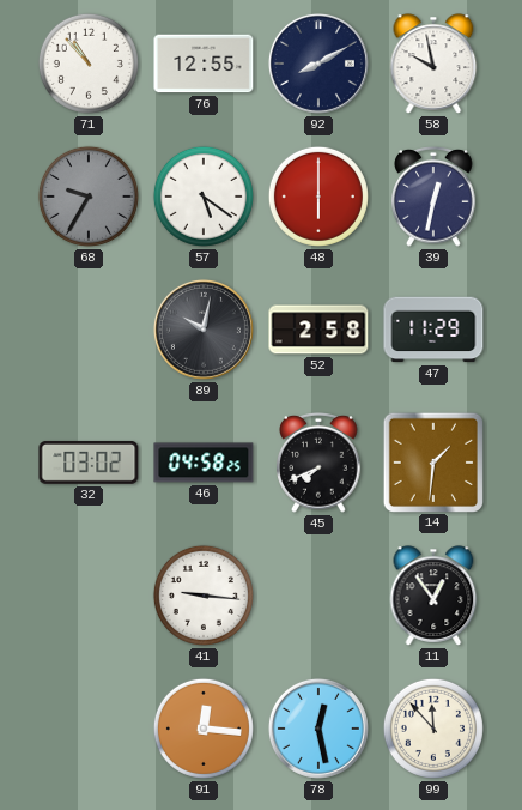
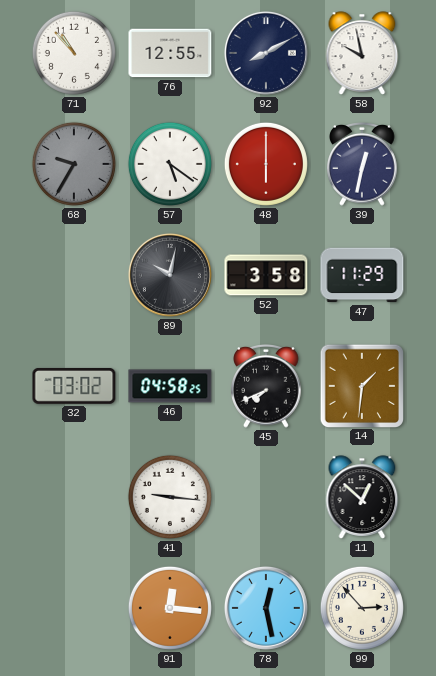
52: 2:58 -> 3:58
11: 12:54 -> 12:52
99: 11:53 -> 2:53
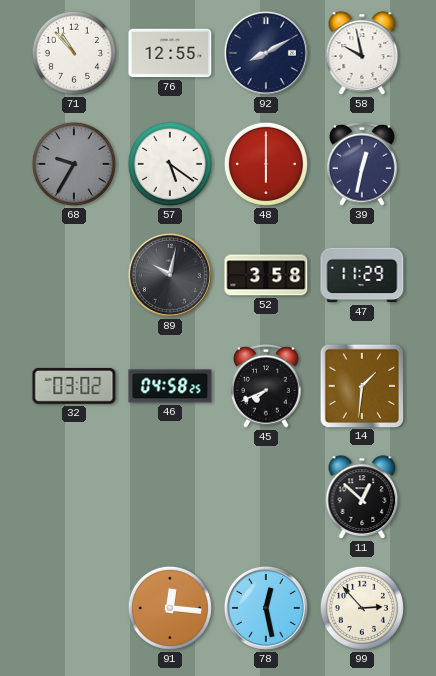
41: 9:16 -> none
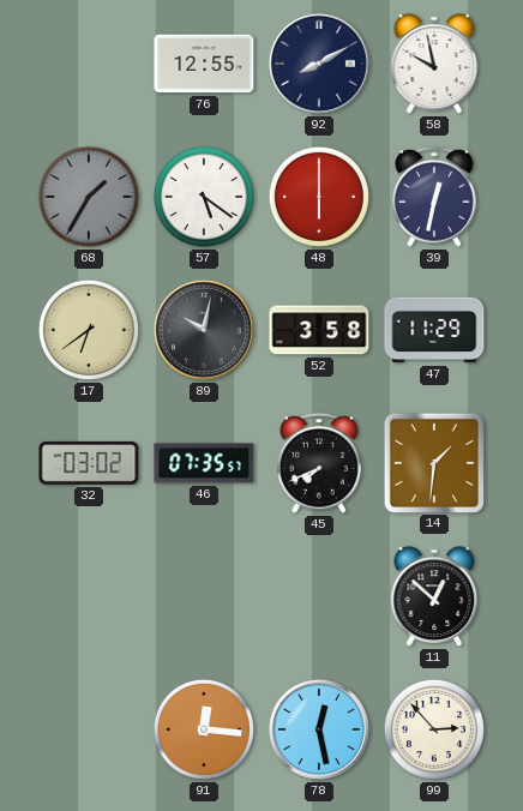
71: 10:53 -> none
68: 9:35 -> 1:35
17: none -> 6:39
46: 04:58 -> 07:35
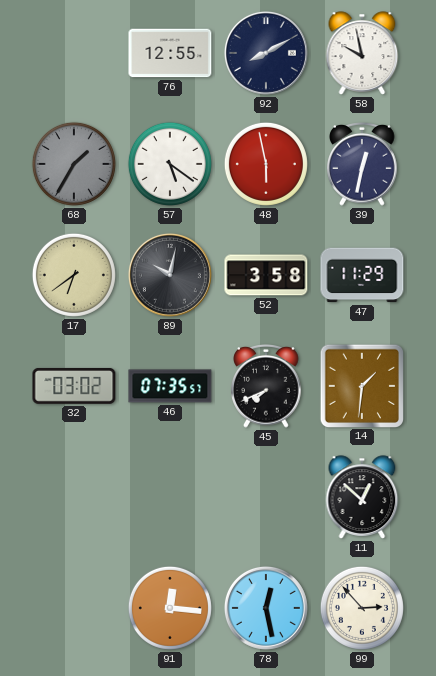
48: 6:00 -> 5:58
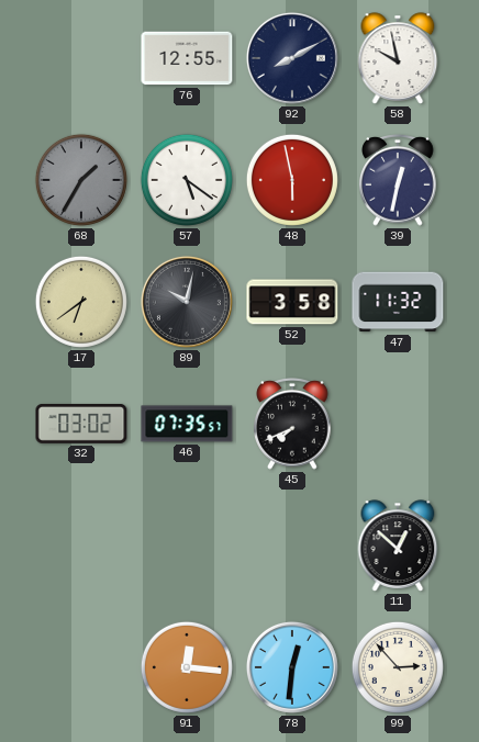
47: 11:29 -> 11:32
14: 1:31 -> none
78: 12:28 -> 12:31
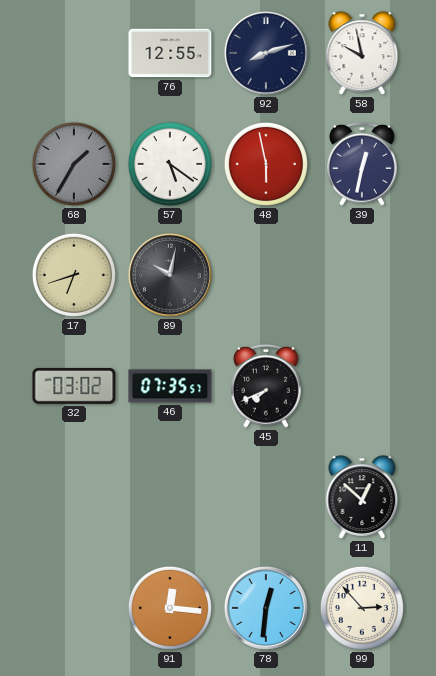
92: 8:10 -> 8:12
17: 6:39 -> 6:42
52: 3:58 -> none
47: 11:32 -> none
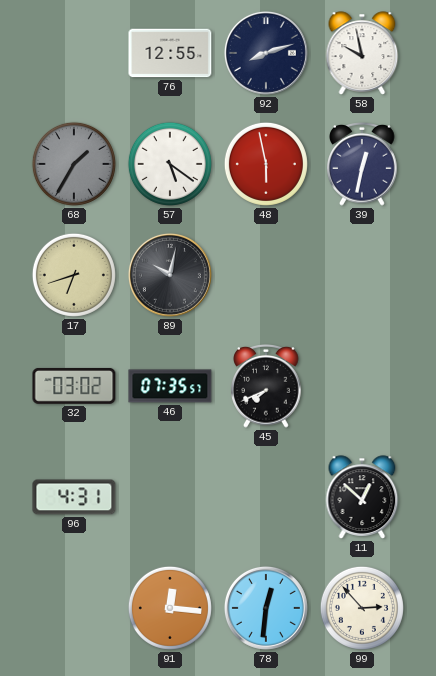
96: none -> 4:31
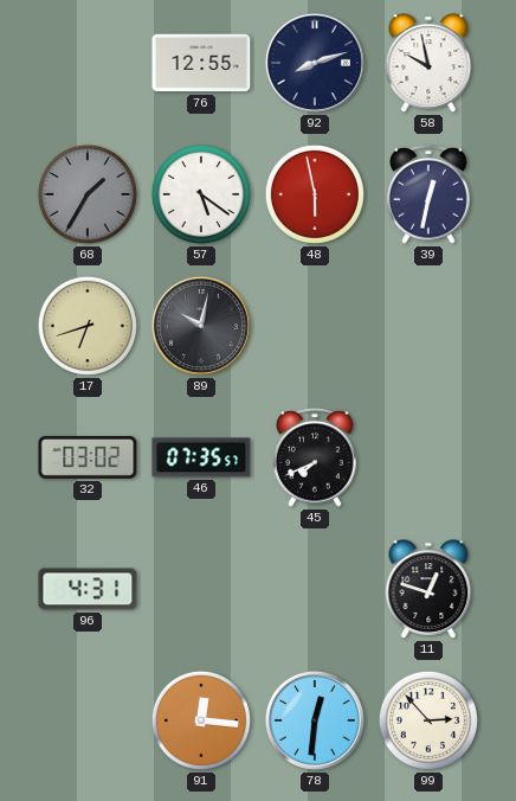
11: 12:52 -> 12:48
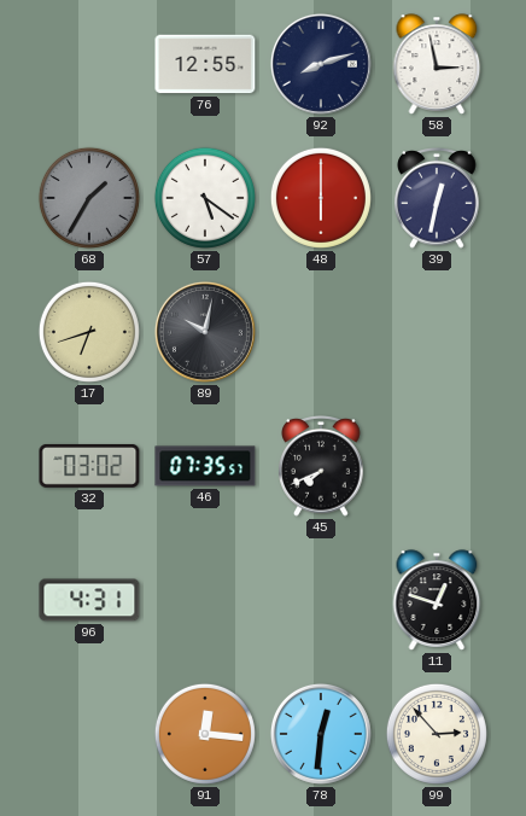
58: 9:58 -> 2:58
48: 5:58 -> 6:00
